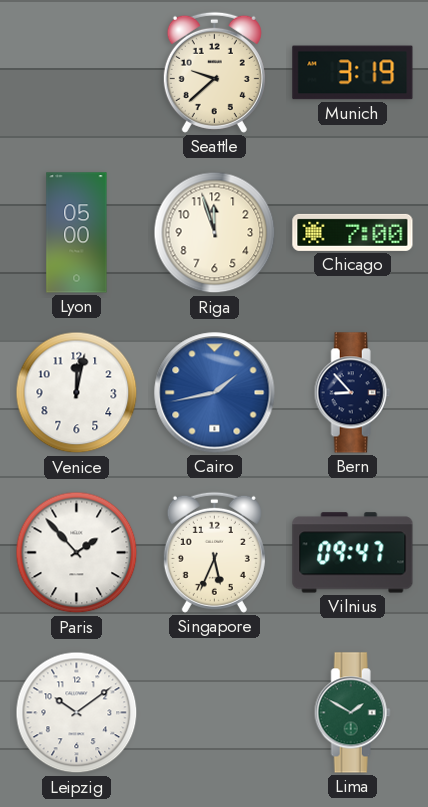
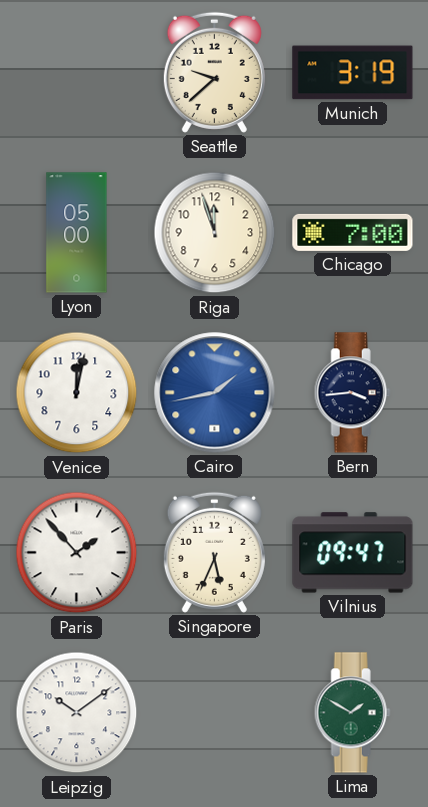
Bern: 8:53 -> 3:44
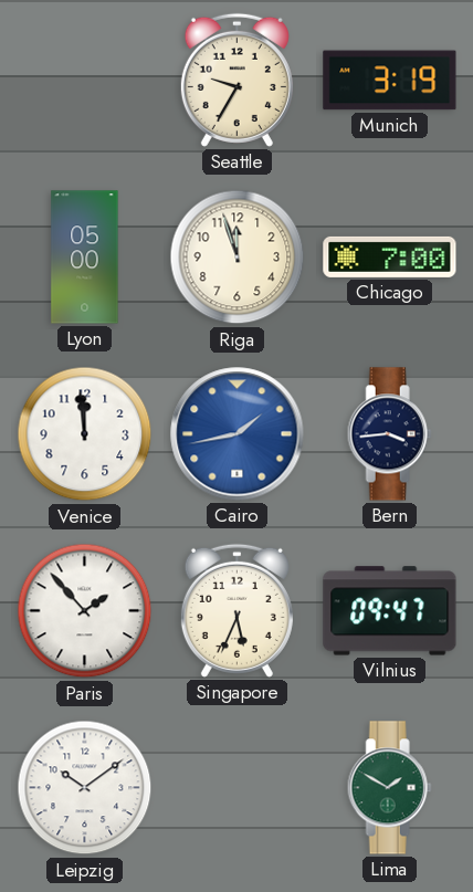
Seattle: 9:38 -> 9:35
Venice: 12:02 -> 11:59
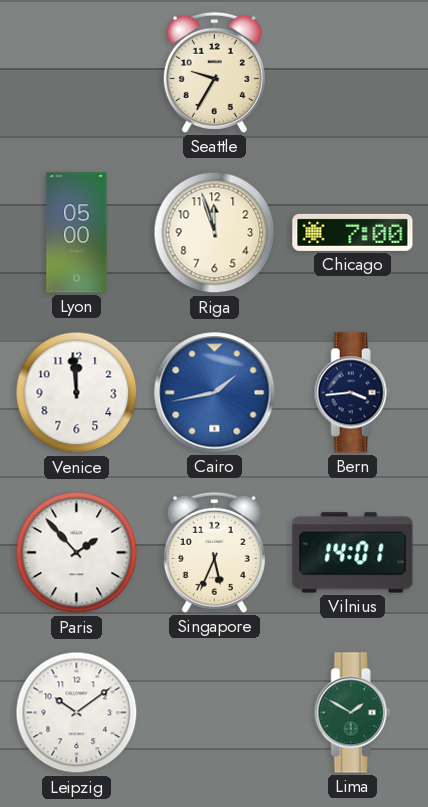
Munich: 3:19 -> none
Vilnius: 09:47 -> 14:01
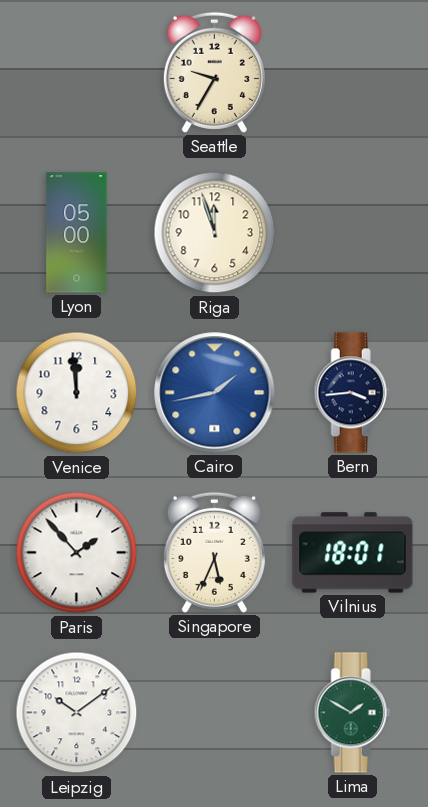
Chicago: 7:00 -> none
Vilnius: 14:01 -> 18:01
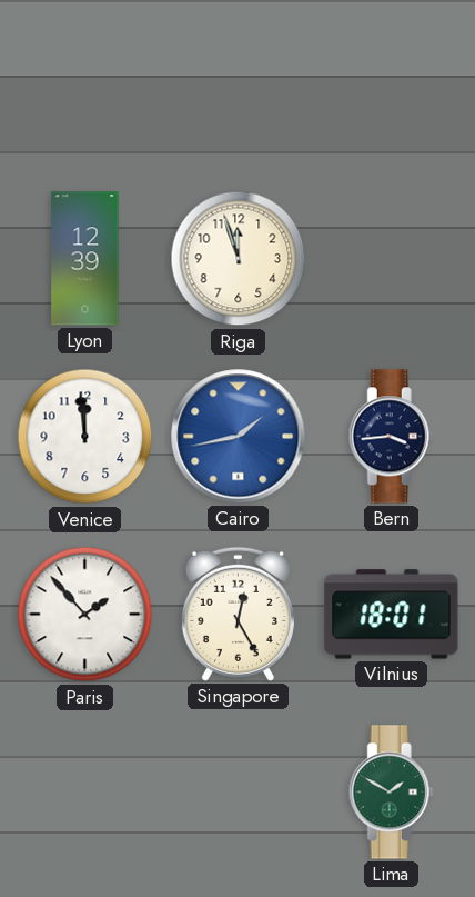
Seattle: 9:35 -> none
Lyon: 05:00 -> 12:39
Singapore: 5:34 -> 12:25
Leipzig: 10:09 -> none
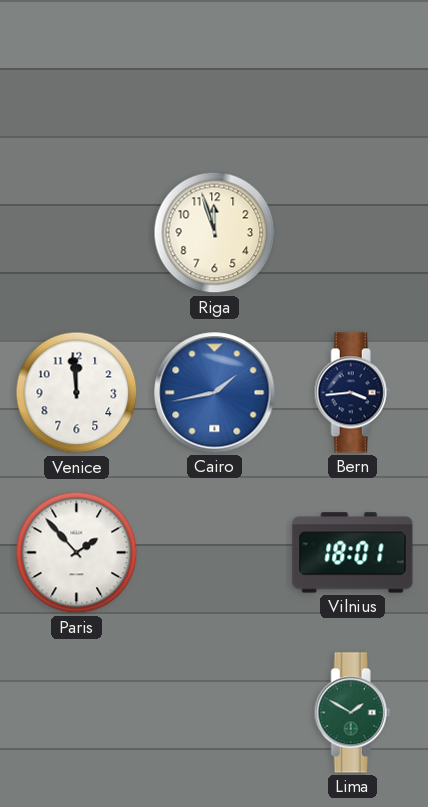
Lyon: 12:39 -> none
Singapore: 12:25 -> none
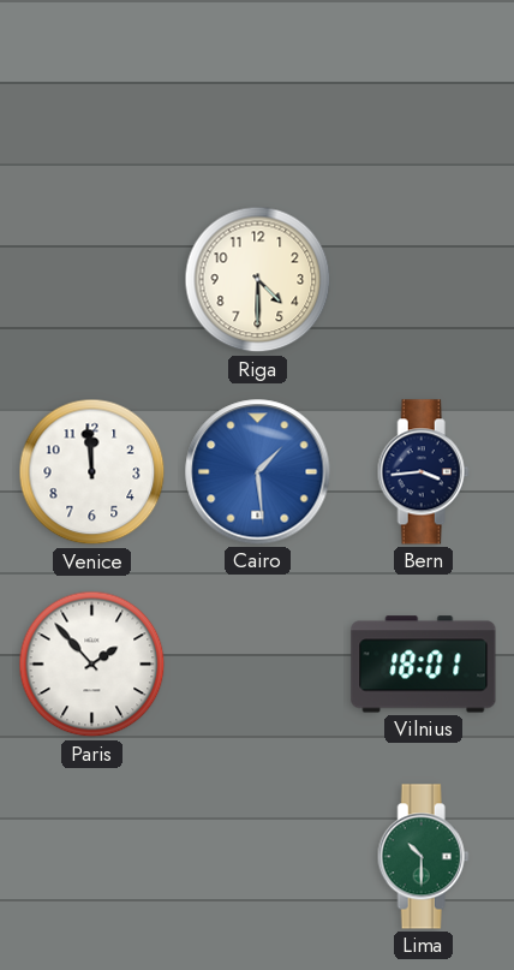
Riga: 11:57 -> 4:30
Cairo: 1:43 -> 1:29
Lima: 1:50 -> 10:30
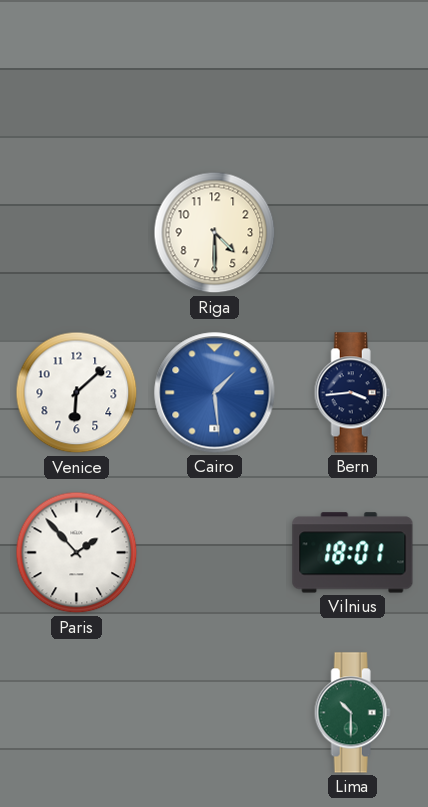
Venice: 11:59 -> 6:08
